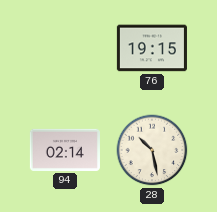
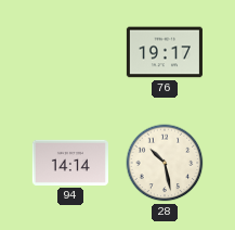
76: 19:15 -> 19:17
94: 02:14 -> 14:14
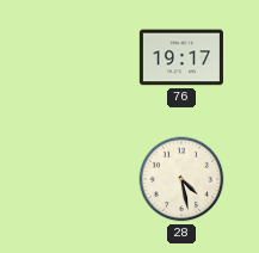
94: 14:14 -> none
28: 10:28 -> 4:28
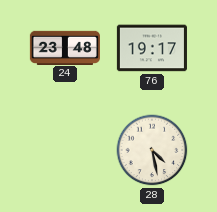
24: none -> 23:48
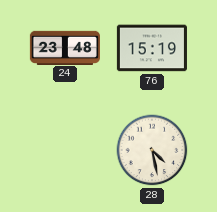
76: 19:17 -> 15:19
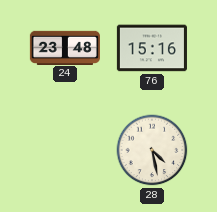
76: 15:19 -> 15:16
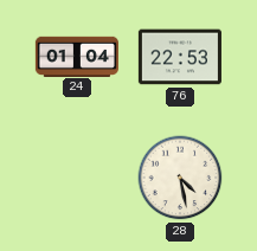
24: 23:48 -> 01:04
76: 15:16 -> 22:53
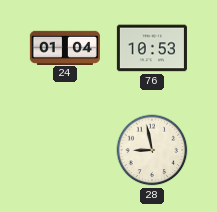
76: 22:53 -> 10:53
28: 4:28 -> 8:58
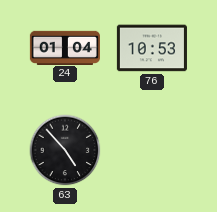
63: none -> 4:53
28: 8:58 -> none
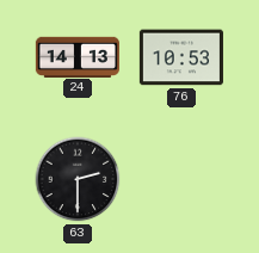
24: 01:04 -> 14:13
63: 4:53 -> 2:30
